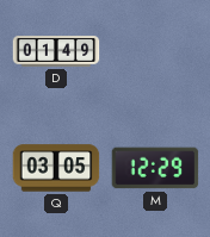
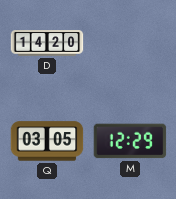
D: 01:49 -> 14:20
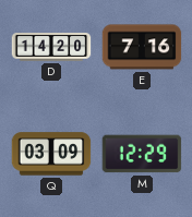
E: none -> 7:16
Q: 03:05 -> 03:09
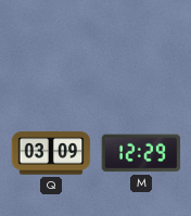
D: 14:20 -> none
E: 7:16 -> none
